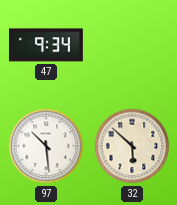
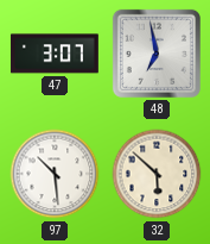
47: 9:34 -> 3:07
48: none -> 6:58
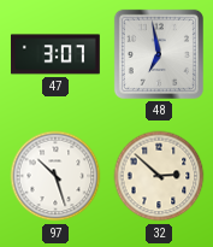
97: 10:29 -> 10:27
32: 5:52 -> 2:52
